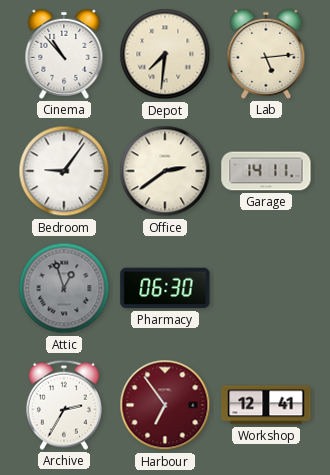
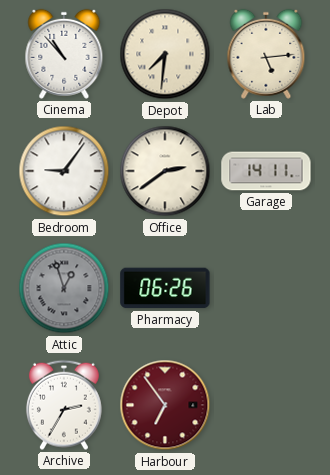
Pharmacy: 06:30 -> 06:26
Workshop: 12:41 -> none
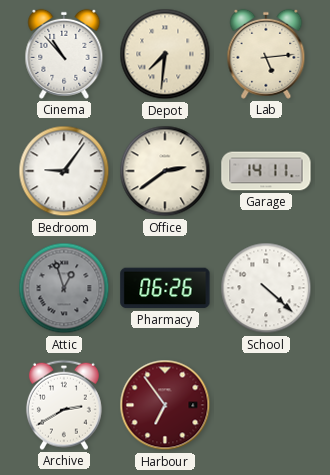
School: none -> 4:22
Archive: 2:35 -> 2:40
